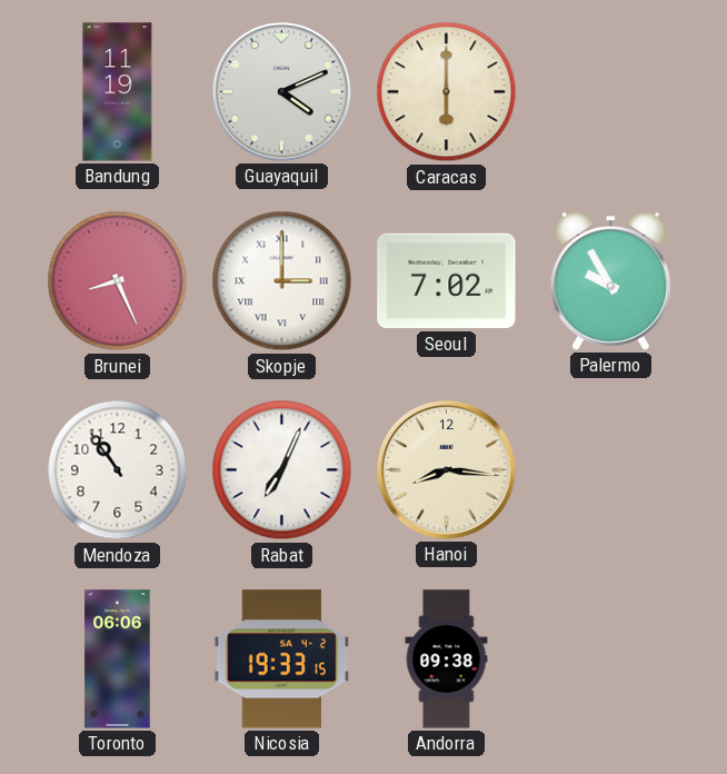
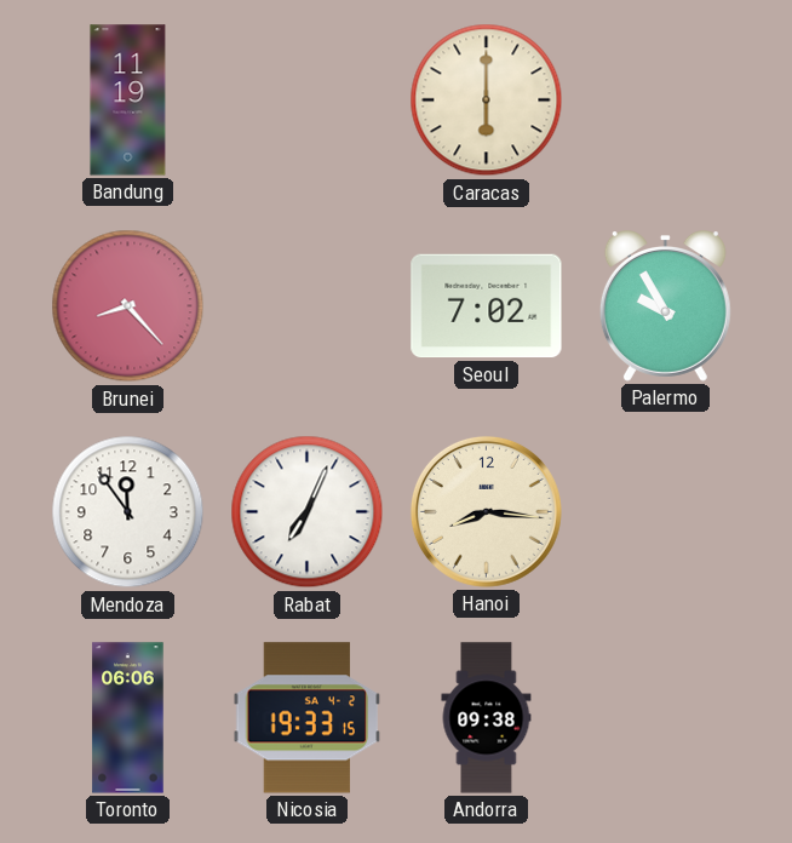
Guayaquil: 4:11 -> none
Brunei: 8:26 -> 8:23
Skopje: 3:00 -> none
Mendoza: 10:54 -> 11:54
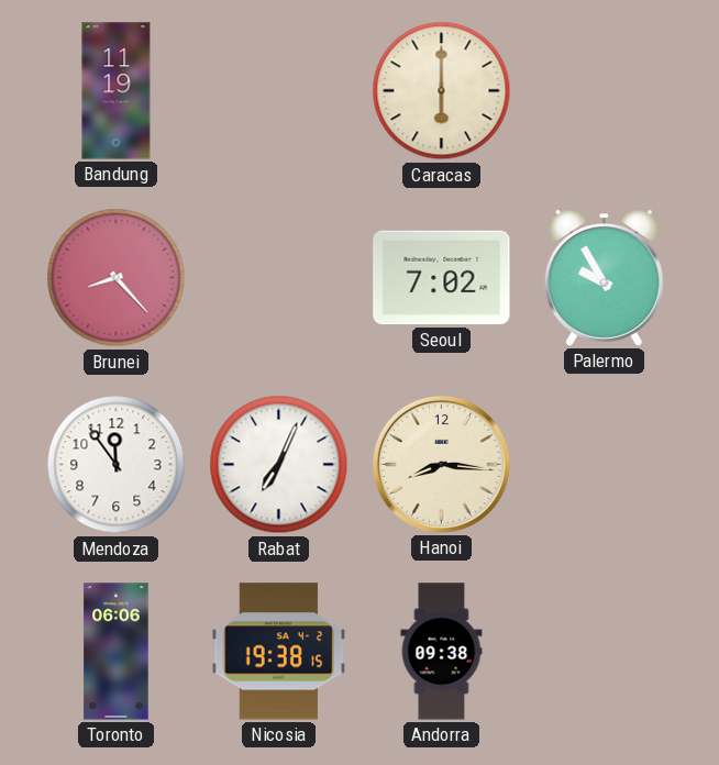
Nicosia: 19:33 -> 19:38
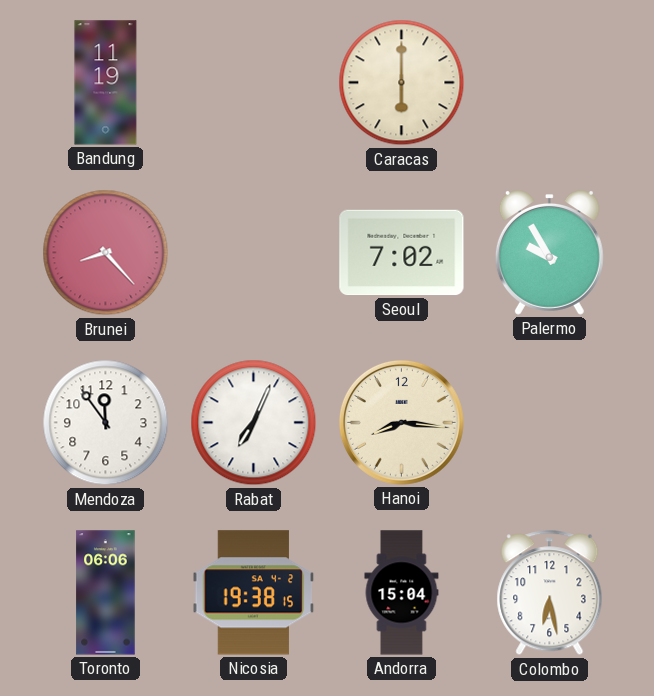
Andorra: 09:38 -> 15:04
Colombo: none -> 6:28
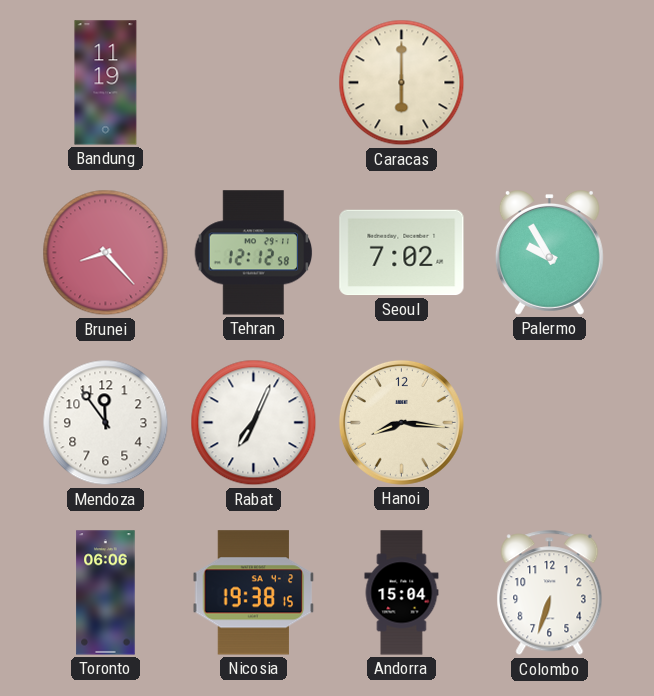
Tehran: none -> 12:12
Colombo: 6:28 -> 6:33
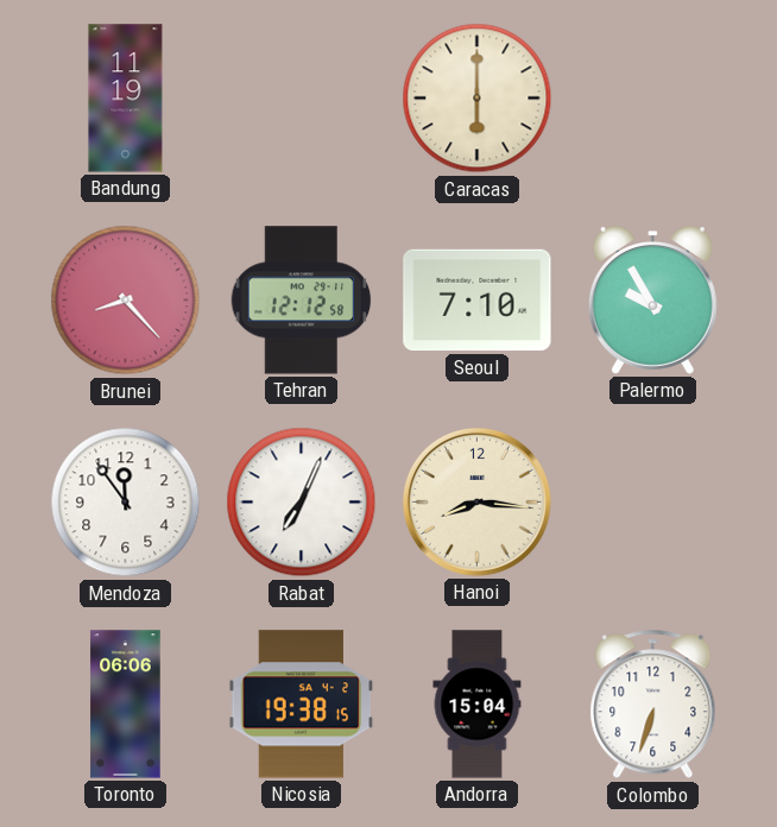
Seoul: 7:02 -> 7:10
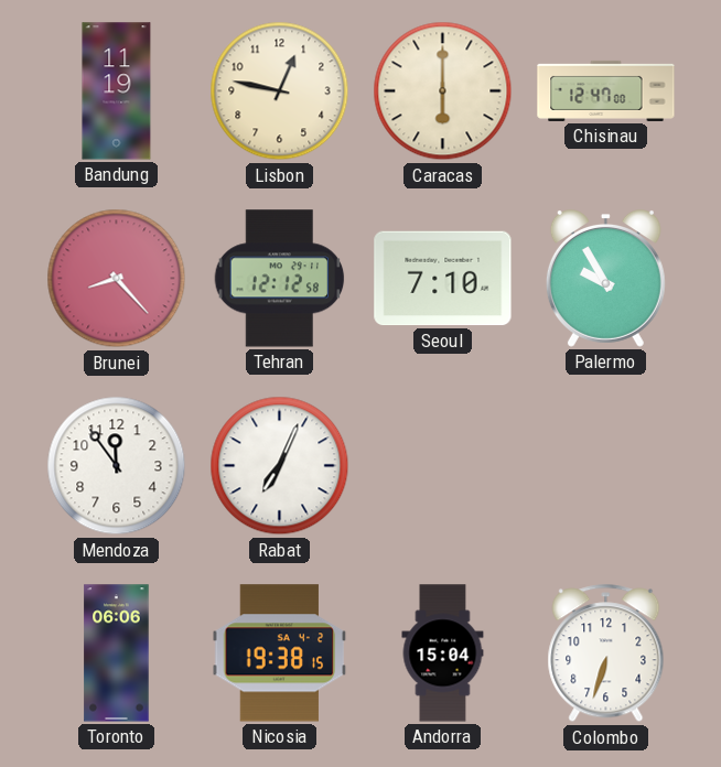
Lisbon: none -> 12:47
Chisinau: none -> 12:47
Hanoi: 8:16 -> none
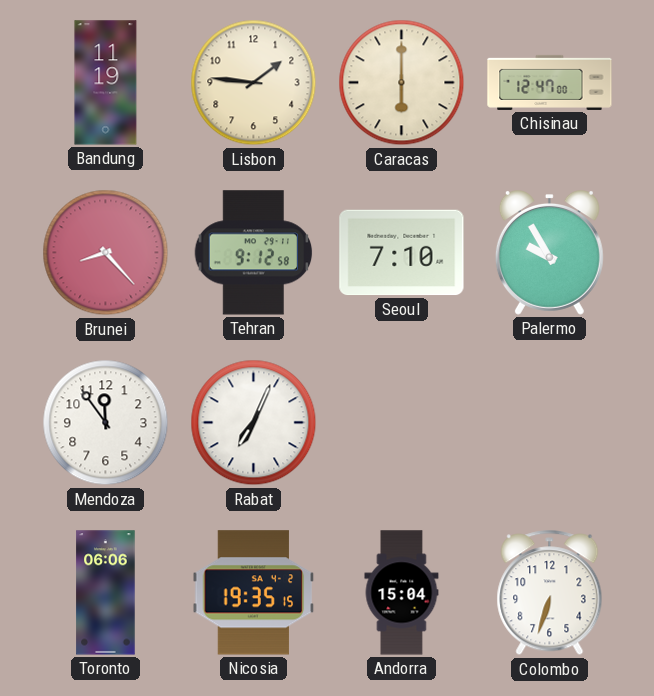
Lisbon: 12:47 -> 1:46
Tehran: 12:12 -> 9:12
Nicosia: 19:38 -> 19:35
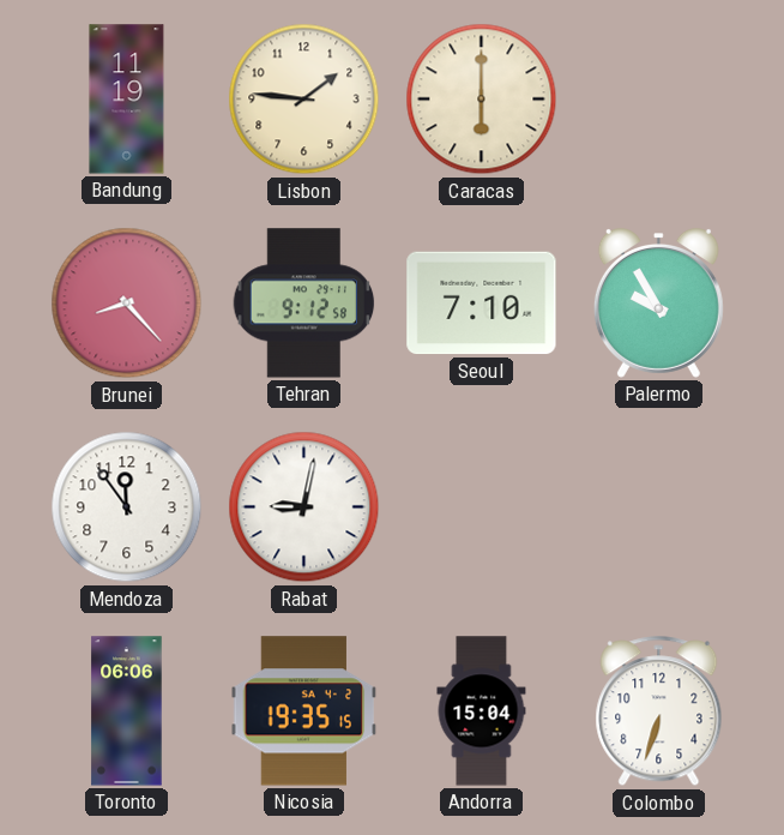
Chisinau: 12:47 -> none
Rabat: 7:04 -> 9:02
